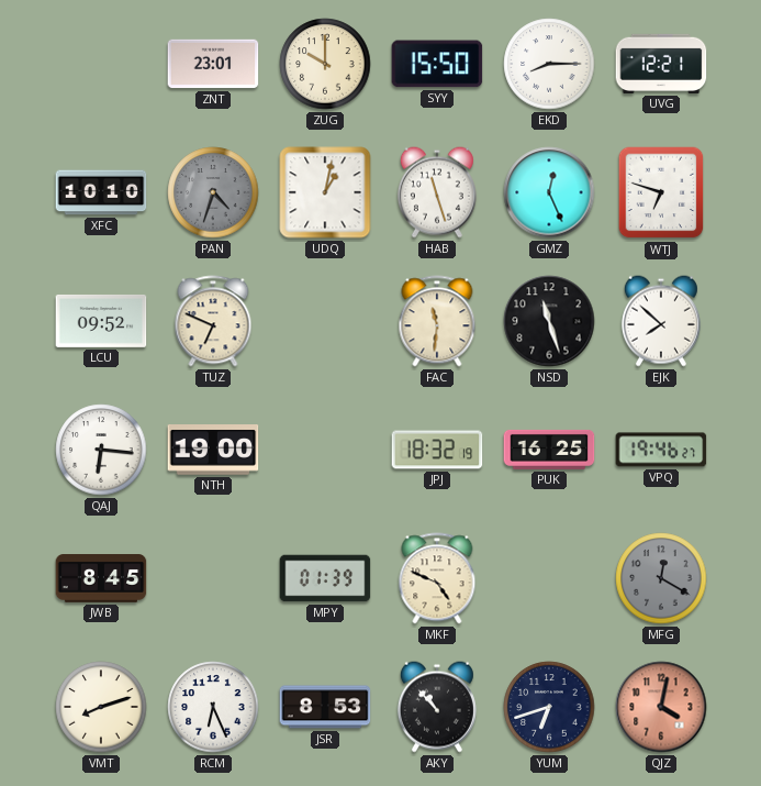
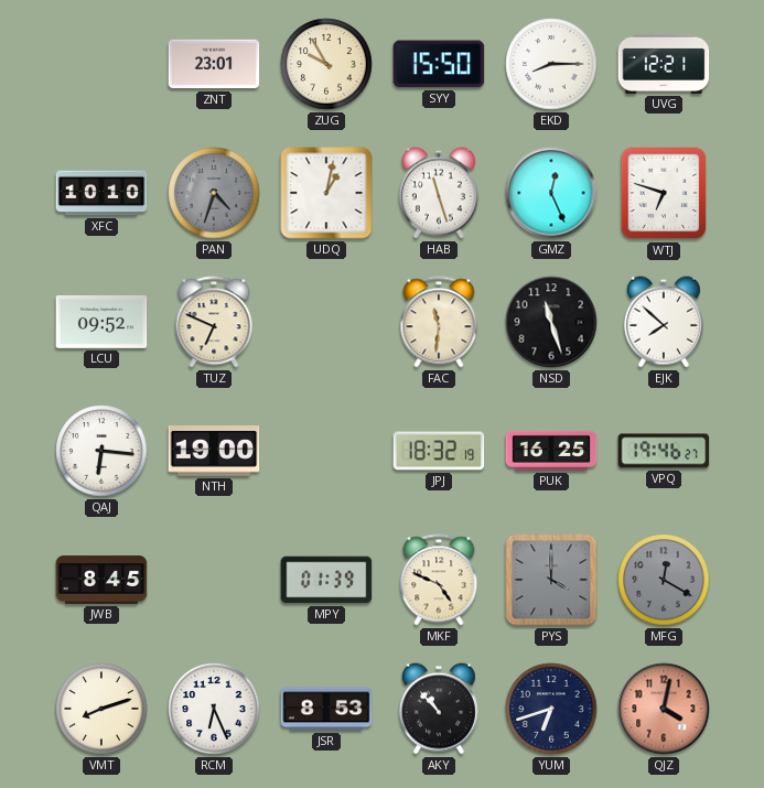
ZUG: 10:00 -> 9:55
PYS: none -> 4:00
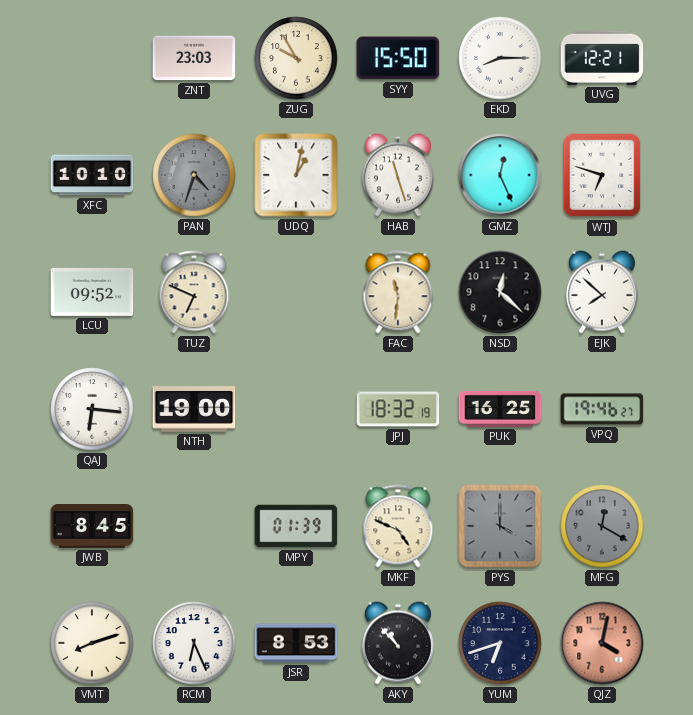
ZNT: 23:01 -> 23:03
NSD: 11:27 -> 12:22
